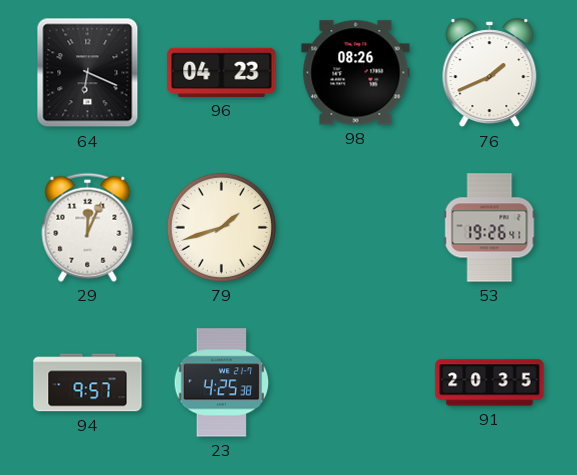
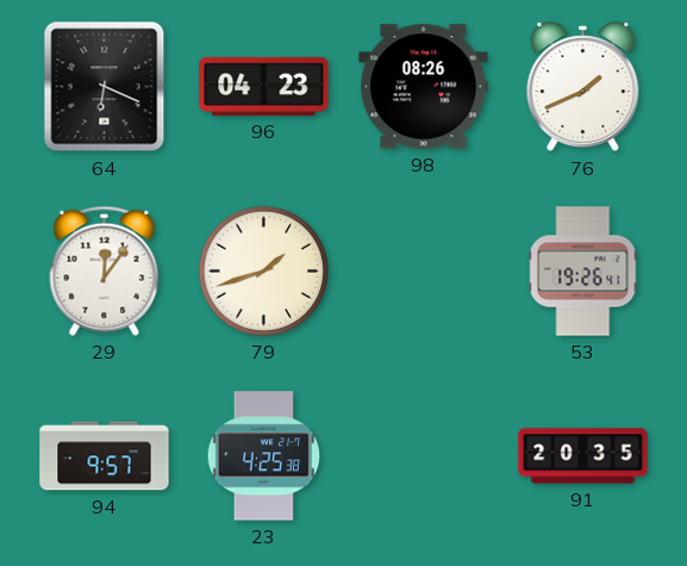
29: 12:04 -> 12:06
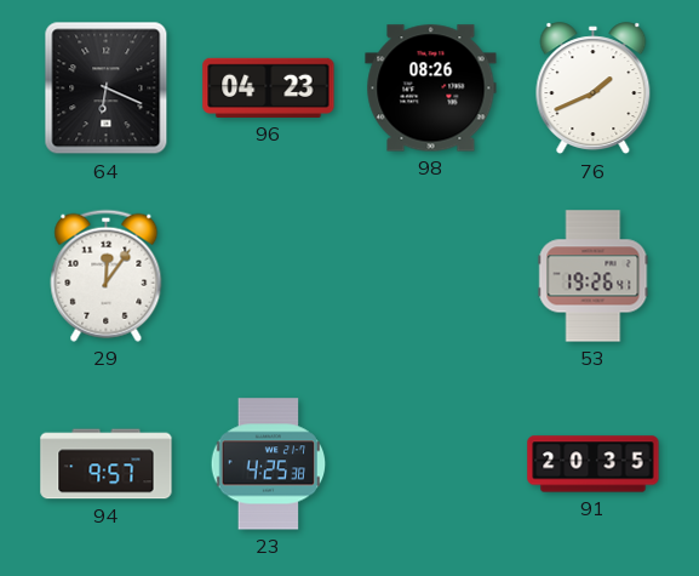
79: 1:42 -> none
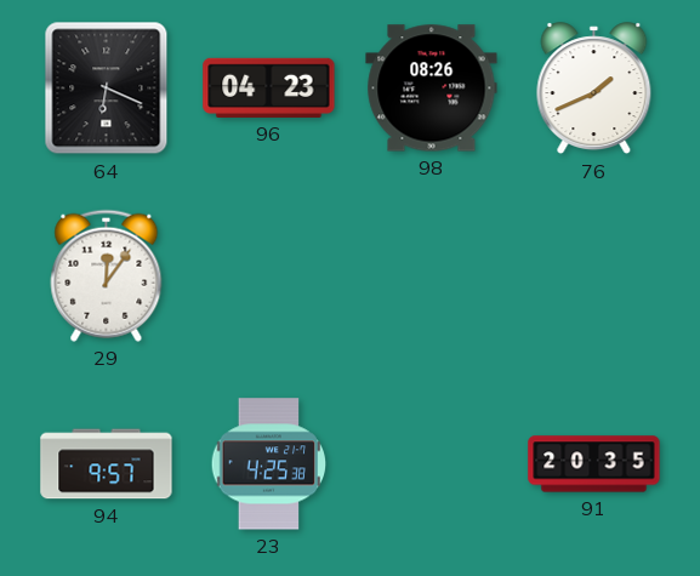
53: 19:26 -> none
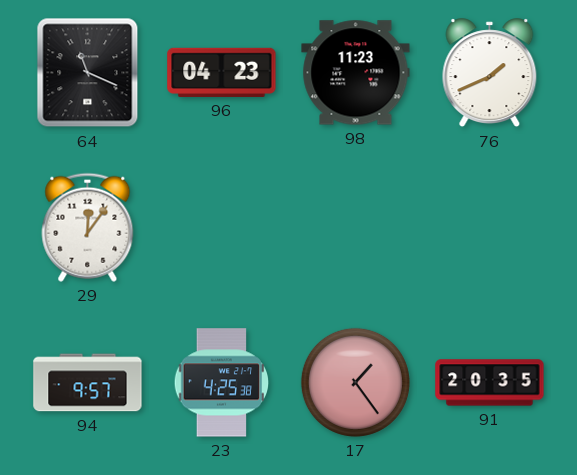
64: 6:19 -> 11:19
98: 08:26 -> 11:23
17: none -> 1:24
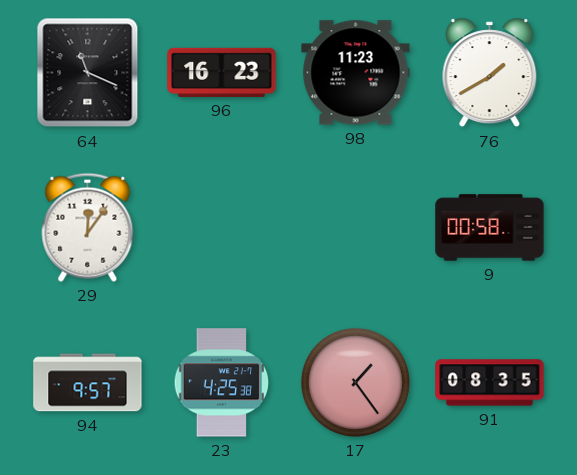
96: 04:23 -> 16:23
76: 1:41 -> 1:40
9: none -> 00:58
91: 20:35 -> 08:35
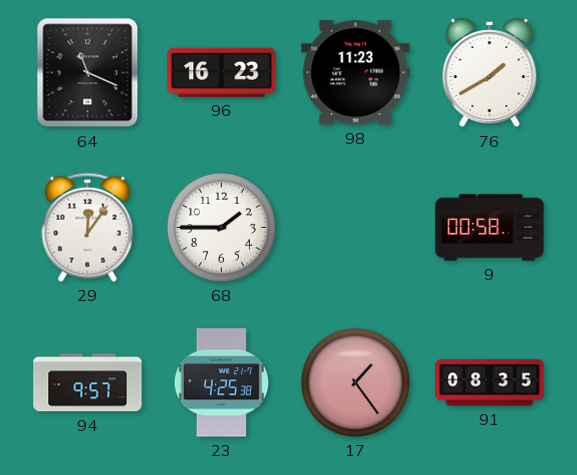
68: none -> 1:45
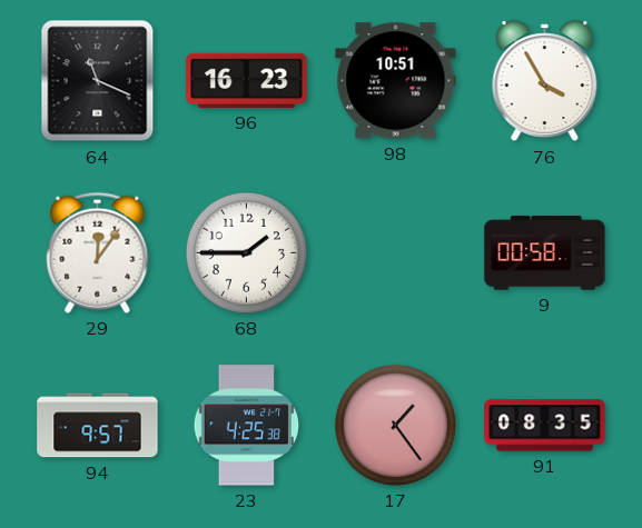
98: 11:23 -> 10:51
76: 1:40 -> 3:55
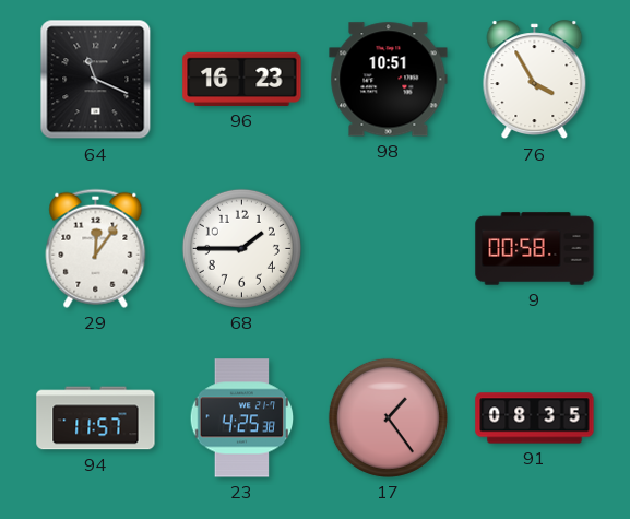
94: 9:57 -> 11:57
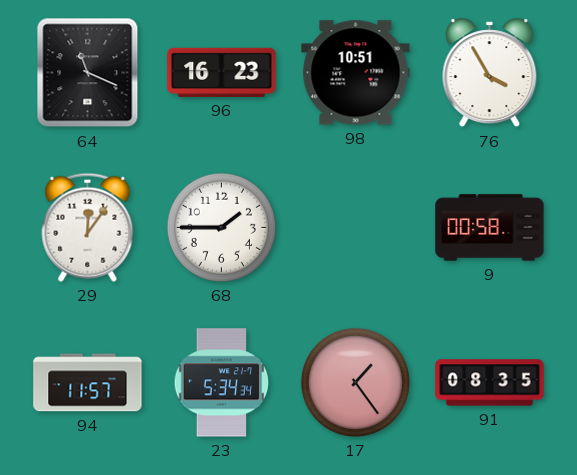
23: 4:25 -> 5:34
